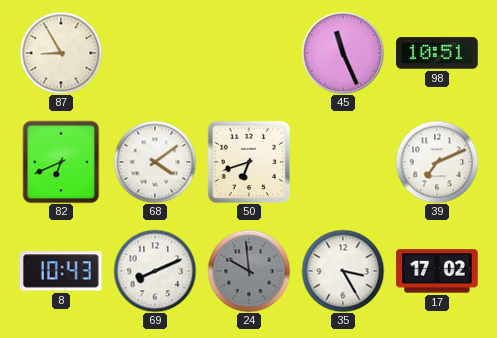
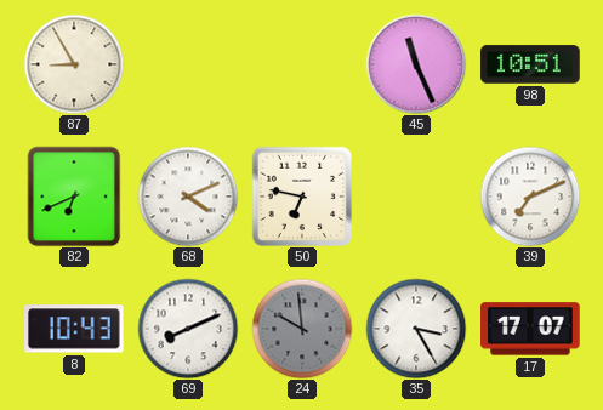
68: 4:09 -> 4:11
50: 6:42 -> 6:47
17: 17:02 -> 17:07
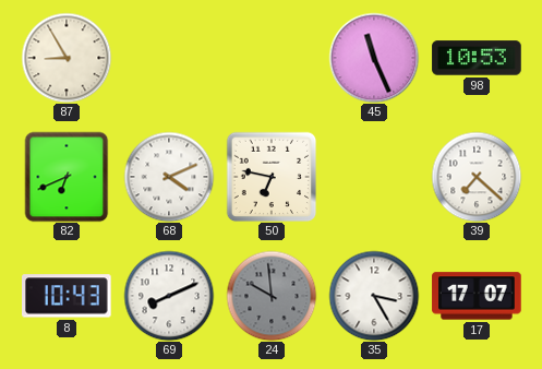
98: 10:51 -> 10:53
39: 7:11 -> 7:22
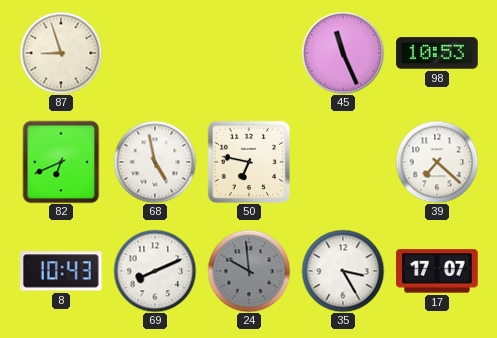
87: 8:55 -> 8:57
68: 4:11 -> 4:58
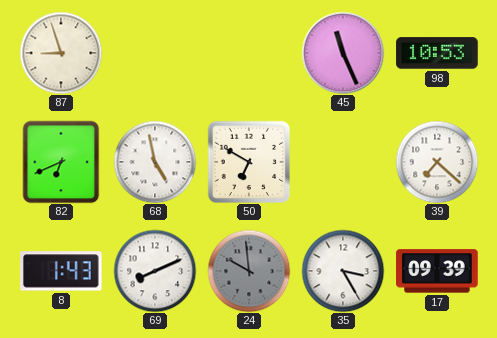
50: 6:47 -> 6:50
8: 10:43 -> 1:43
17: 17:07 -> 09:39
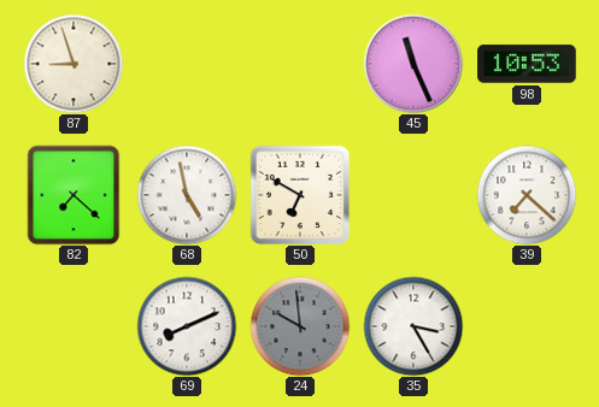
82: 6:41 -> 7:22
8: 1:43 -> none
17: 09:39 -> none
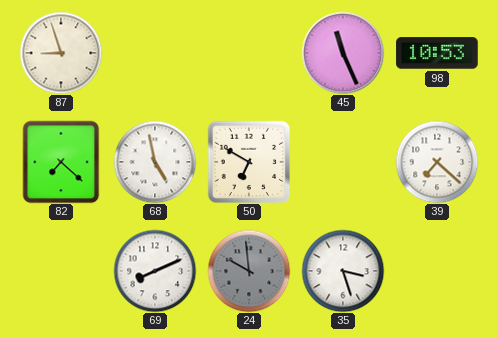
35: 3:25 -> 3:27
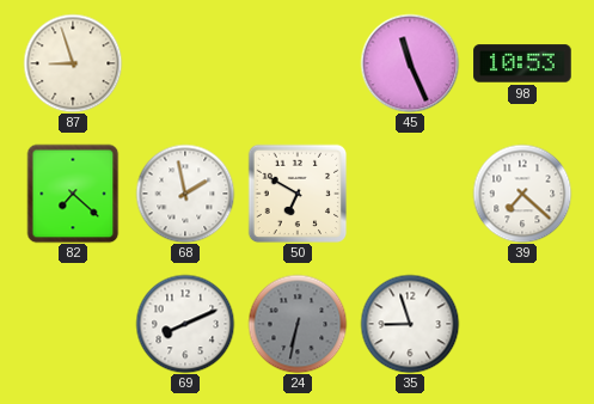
68: 4:58 -> 1:58
24: 9:59 -> 6:32
35: 3:27 -> 8:57
